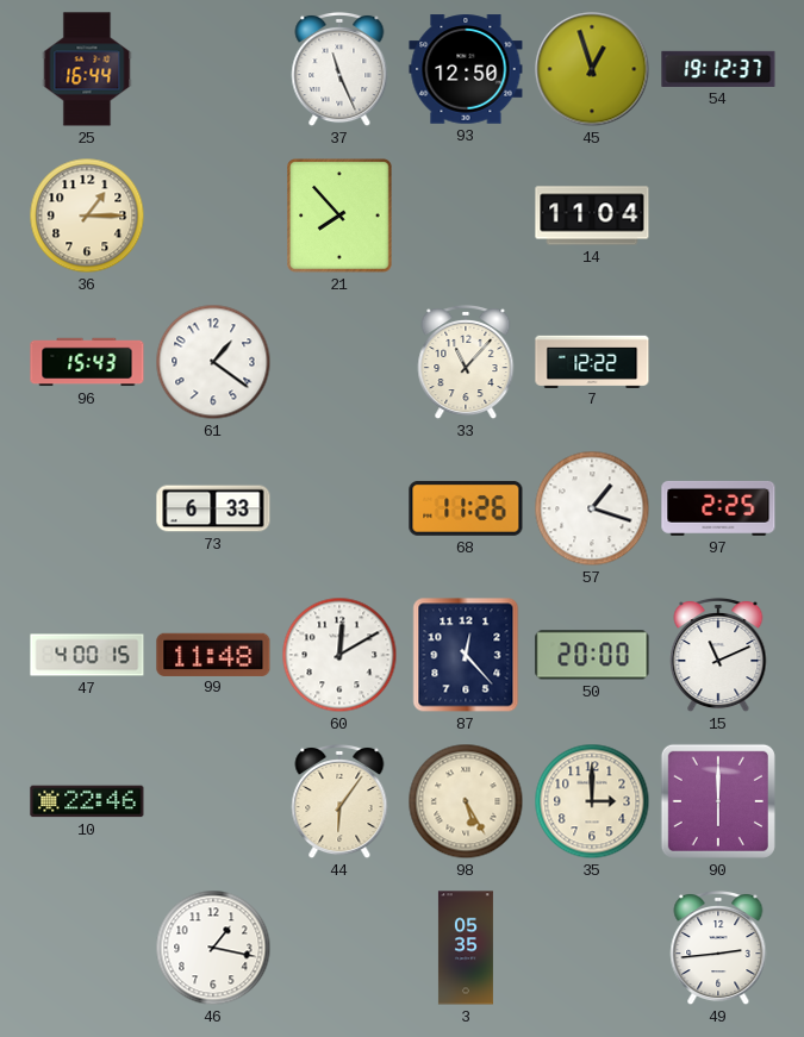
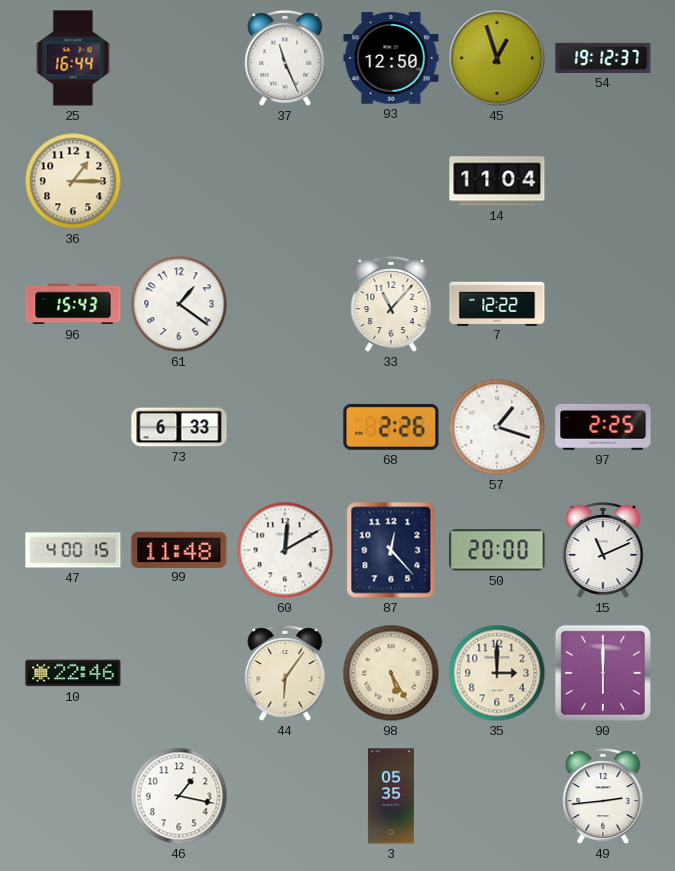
21: 7:53 -> none
68: 11:26 -> 2:26
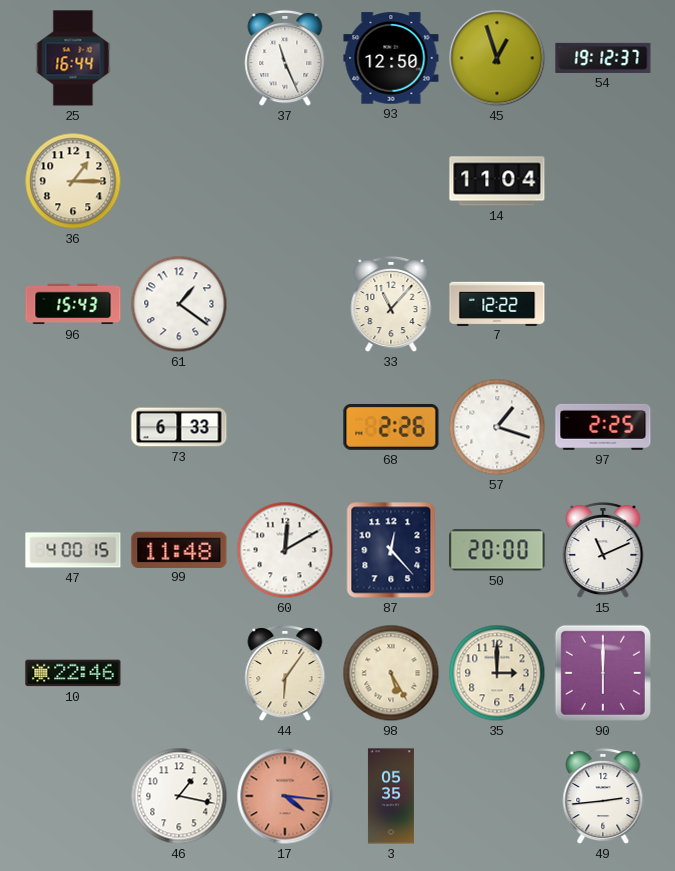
17: none -> 4:16
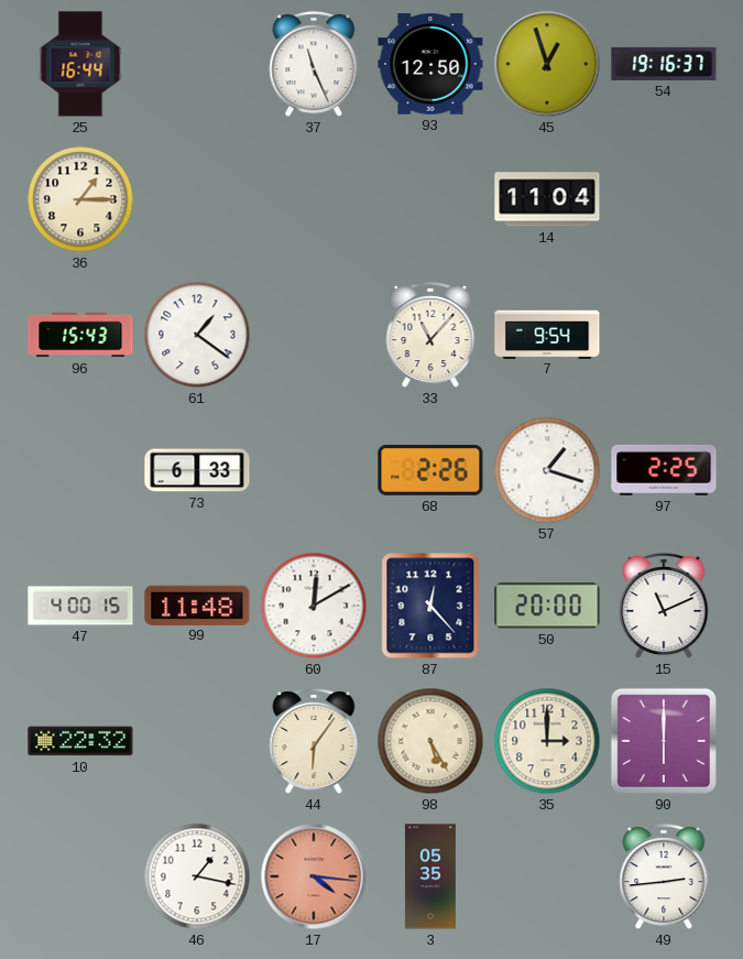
54: 19:12 -> 19:16
7: 12:22 -> 9:54
10: 22:46 -> 22:32
